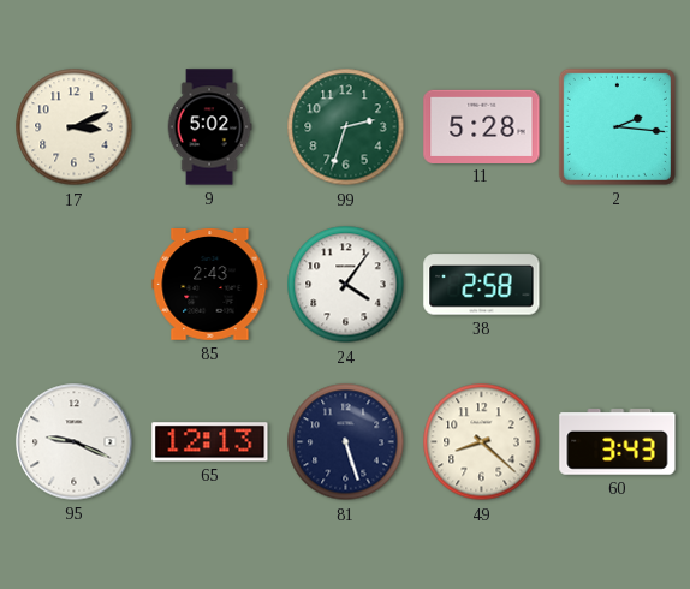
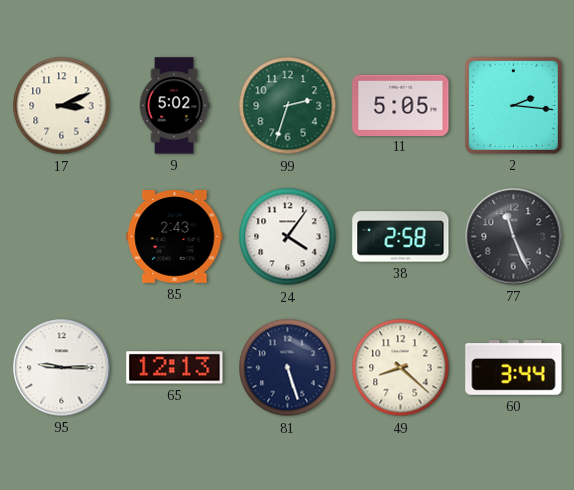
11: 5:28 -> 5:05
77: none -> 11:26
95: 9:19 -> 9:15
60: 3:43 -> 3:44
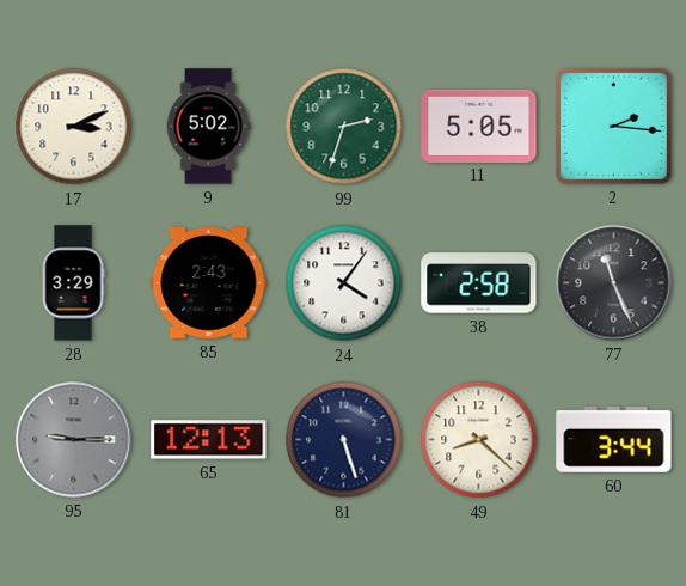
28: none -> 3:29
95 dial: white -> grey
